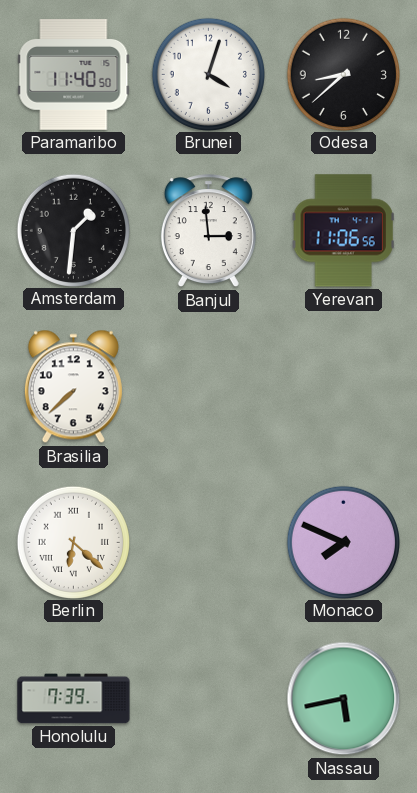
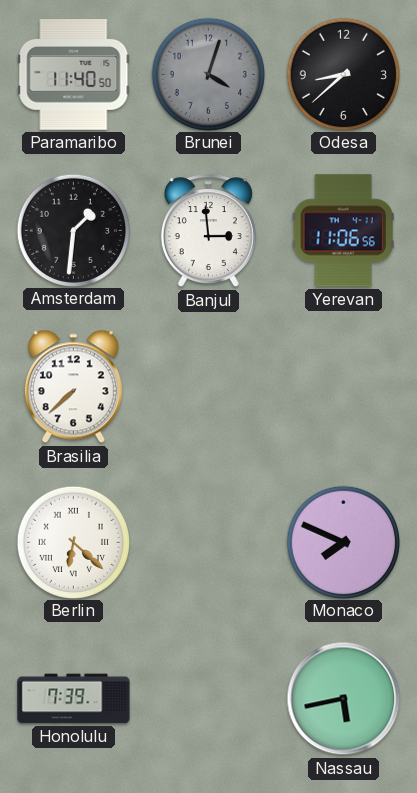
Brunei dial: white -> grey
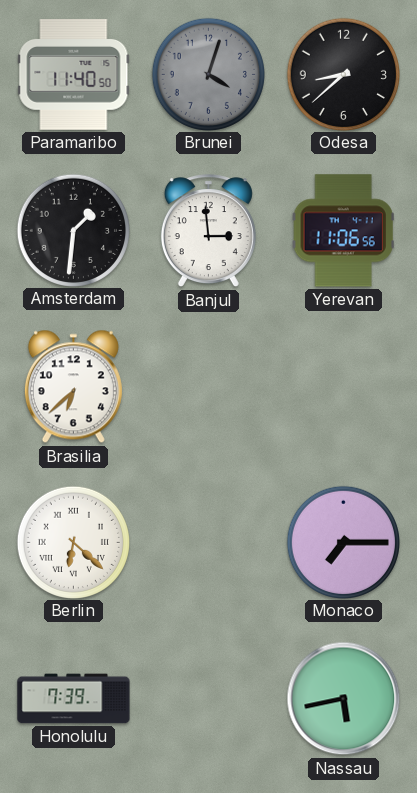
Brasilia: 7:38 -> 6:38
Monaco: 7:49 -> 7:15
